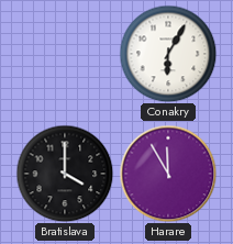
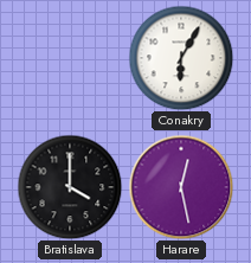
Harare: 11:55 -> 12:28
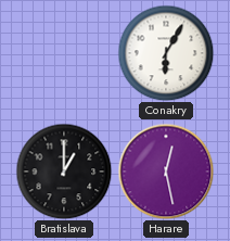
Bratislava: 4:00 -> 1:00
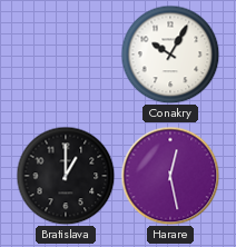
Conakry: 6:05 -> 10:05
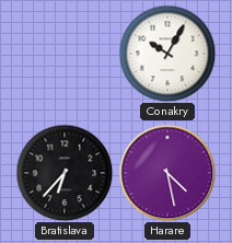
Bratislava: 1:00 -> 6:37
Harare: 12:28 -> 4:28
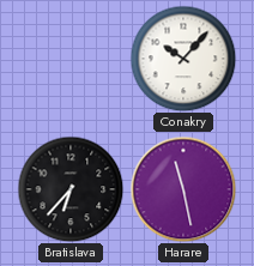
Conakry: 10:05 -> 10:07
Harare: 4:28 -> 11:28
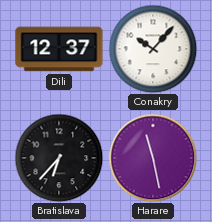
Dili: none -> 12:37
